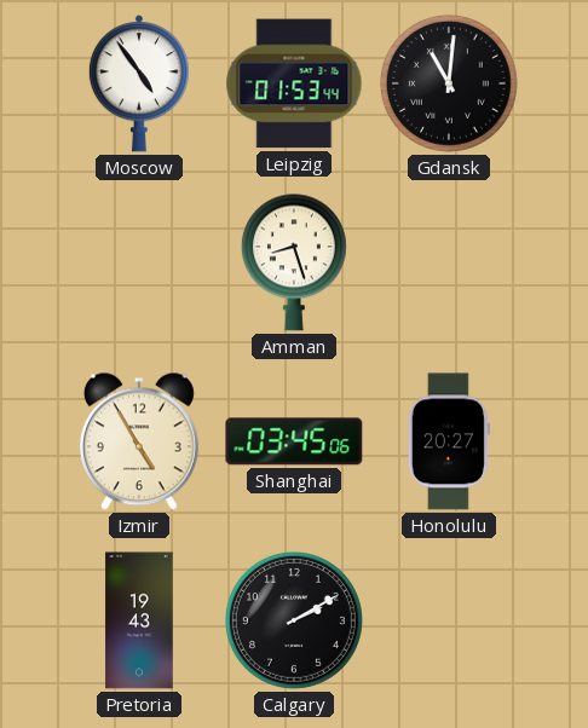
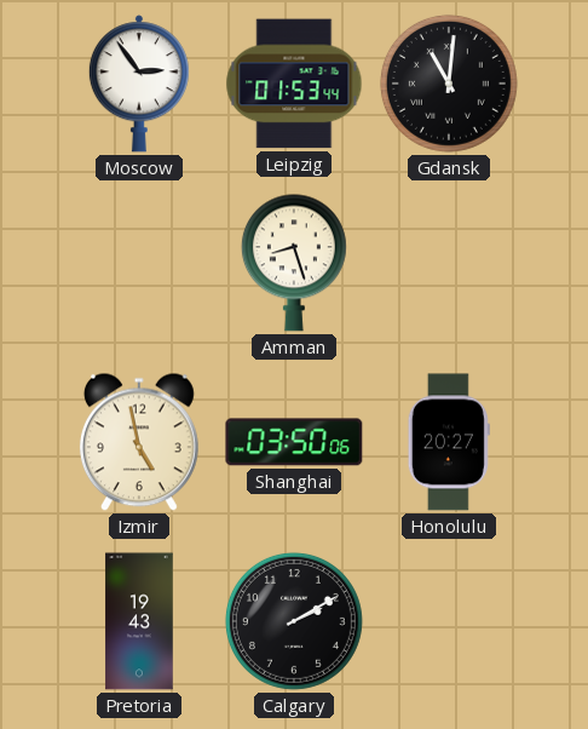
Moscow: 4:54 -> 2:54
Izmir: 4:55 -> 4:58
Shanghai: 03:45 -> 03:50
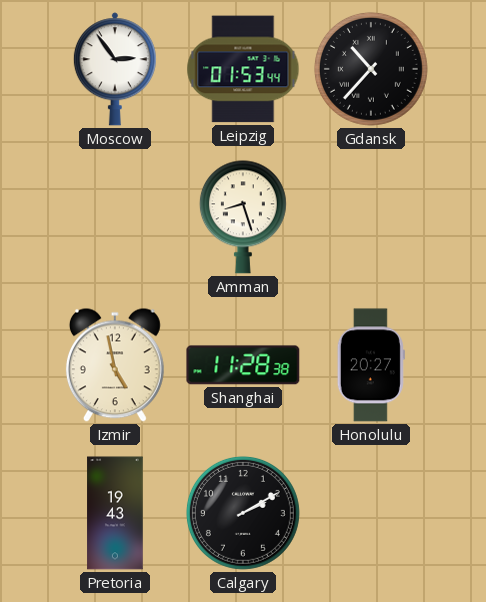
Gdansk: 11:01 -> 10:37
Shanghai: 03:50 -> 11:28
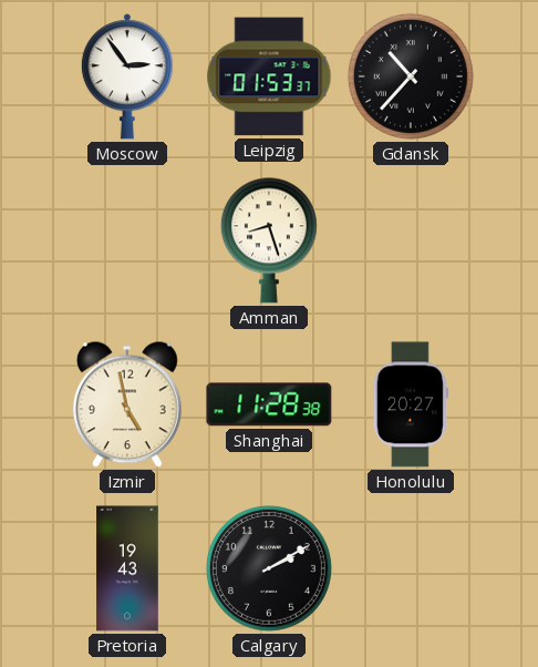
Leipzig: 01:53:44 -> 01:53:37
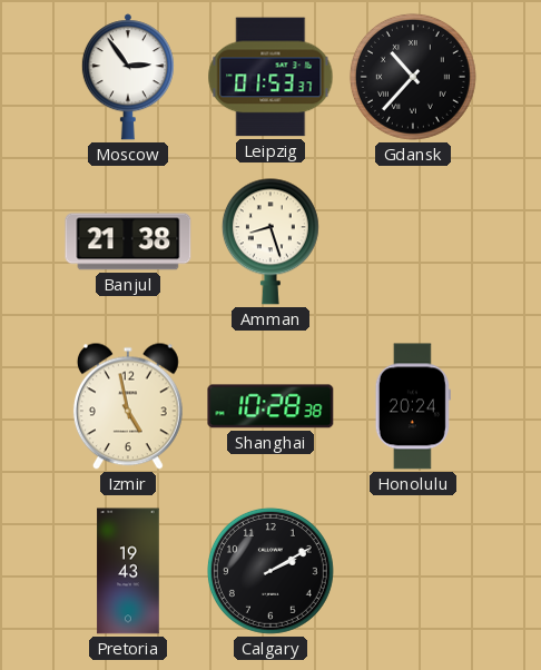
Banjul: none -> 21:38
Shanghai: 11:28 -> 10:28
Honolulu: 20:27 -> 20:24
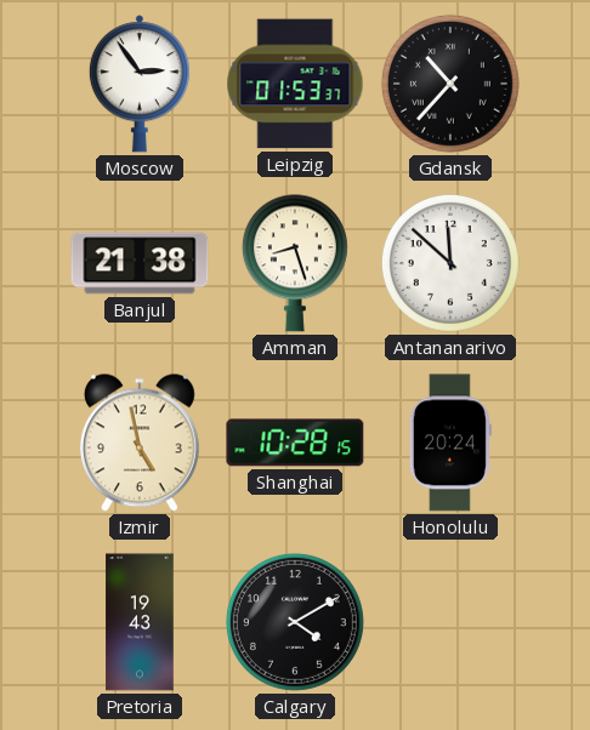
Antananarivo: none -> 11:52
Shanghai: 10:28:38 -> 10:28:15
Calgary: 2:10 -> 4:10
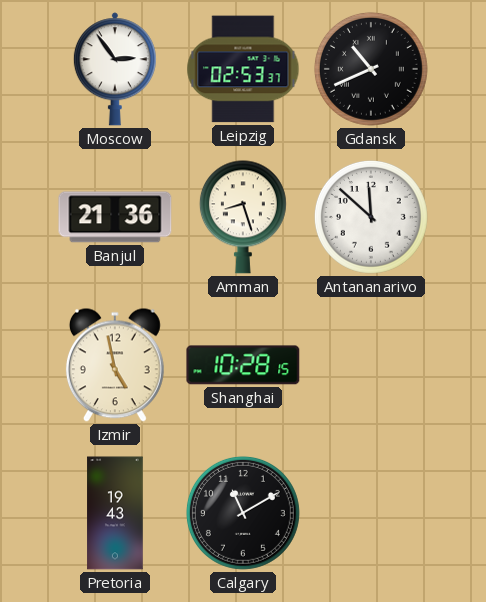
Leipzig: 01:53 -> 02:53
Gdansk: 10:37 -> 10:41
Banjul: 21:38 -> 21:36
Honolulu: 20:24 -> none
Calgary: 4:10 -> 11:10
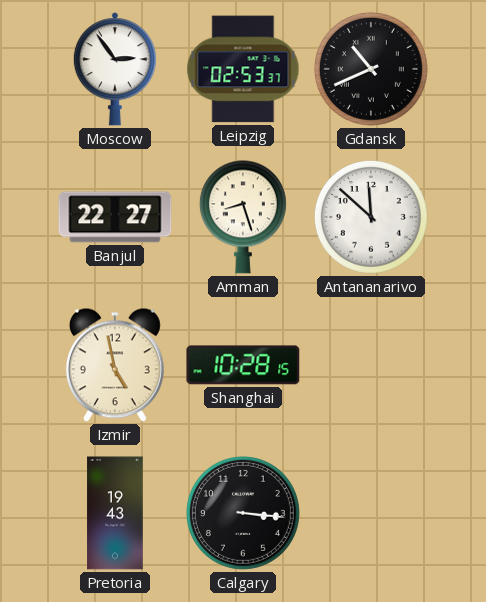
Banjul: 21:36 -> 22:27
Calgary: 11:10 -> 3:16
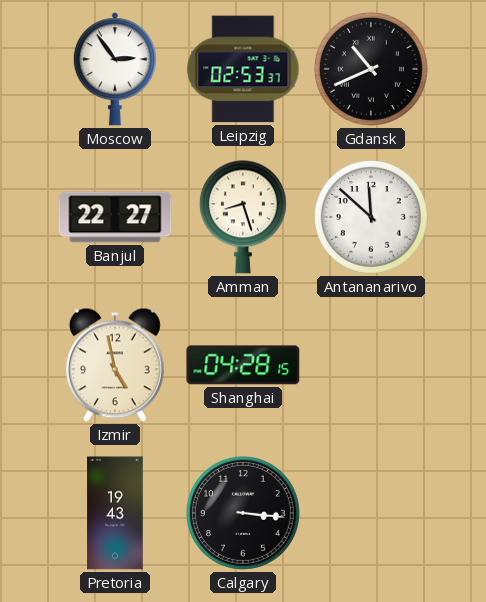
Shanghai: 10:28 -> 04:28
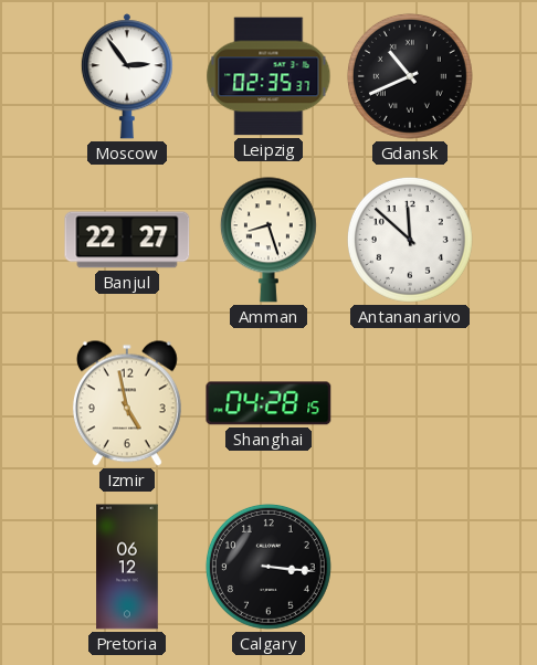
Leipzig: 02:53 -> 02:35
Pretoria: 19:43 -> 06:12
